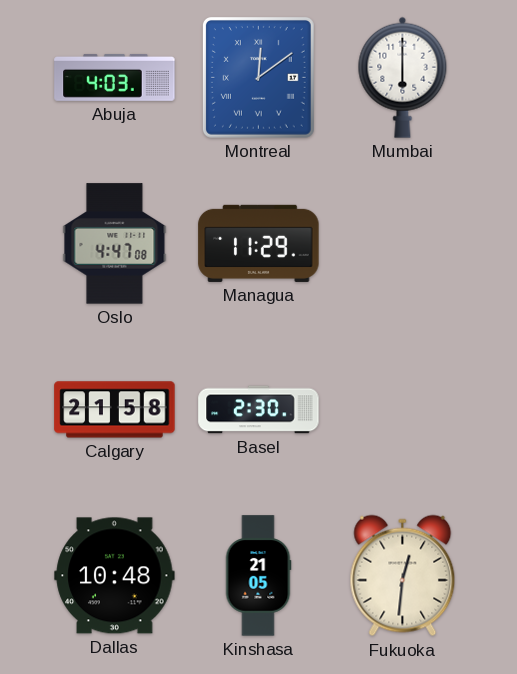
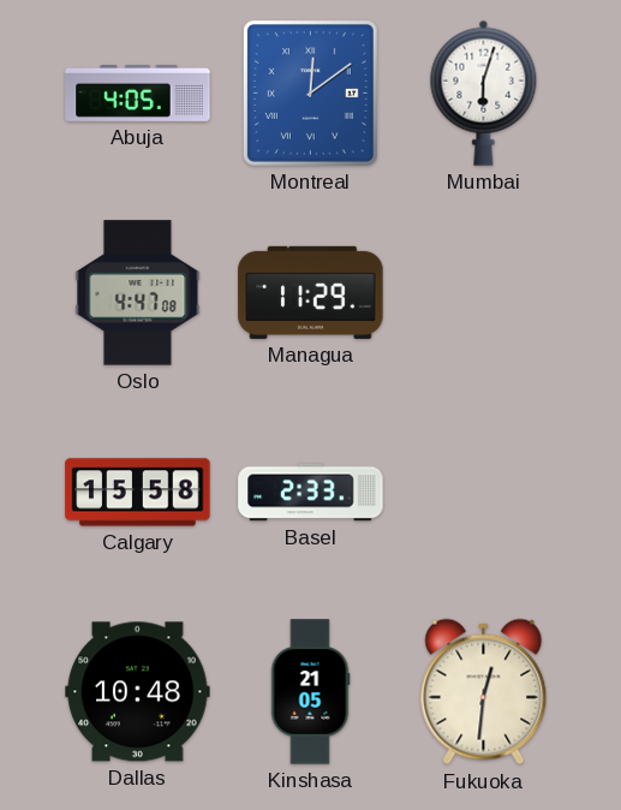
Abuja: 4:03 -> 4:05
Mumbai: 6:00 -> 6:03
Calgary: 21:58 -> 15:58
Basel: 2:30 -> 2:33
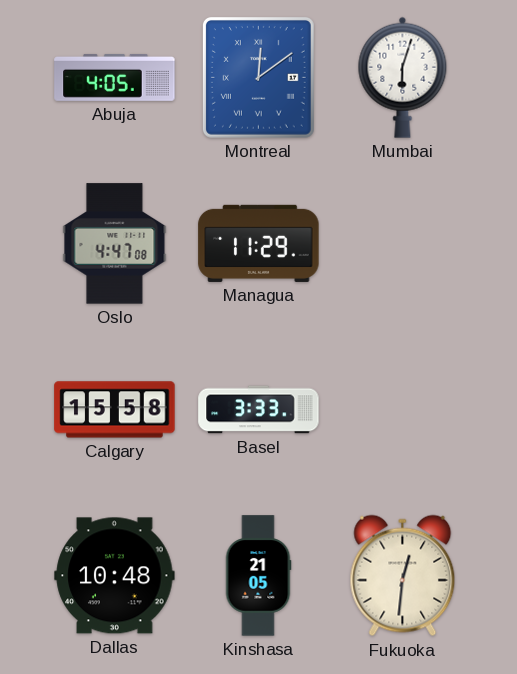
Basel: 2:33 -> 3:33
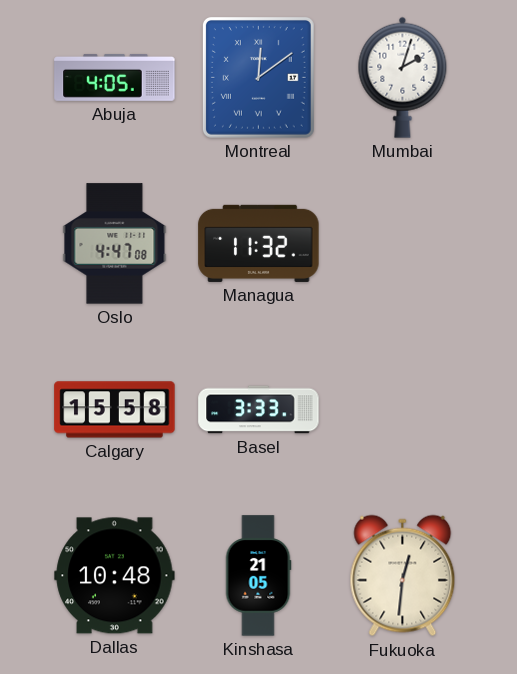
Mumbai: 6:03 -> 2:03
Managua: 11:29 -> 11:32
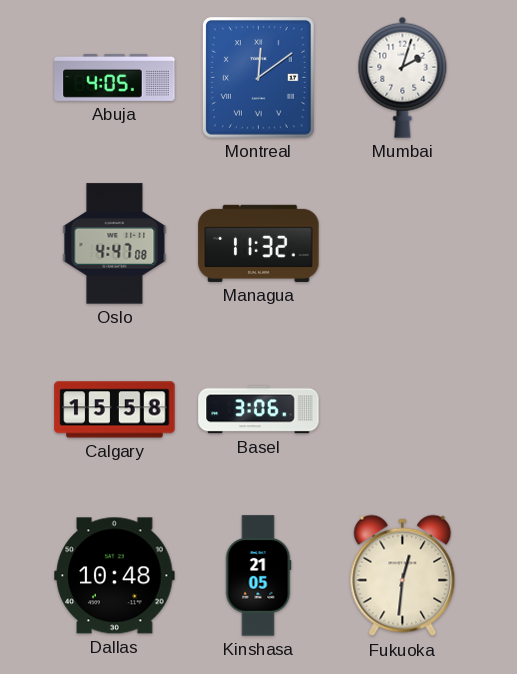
Basel: 3:33 -> 3:06
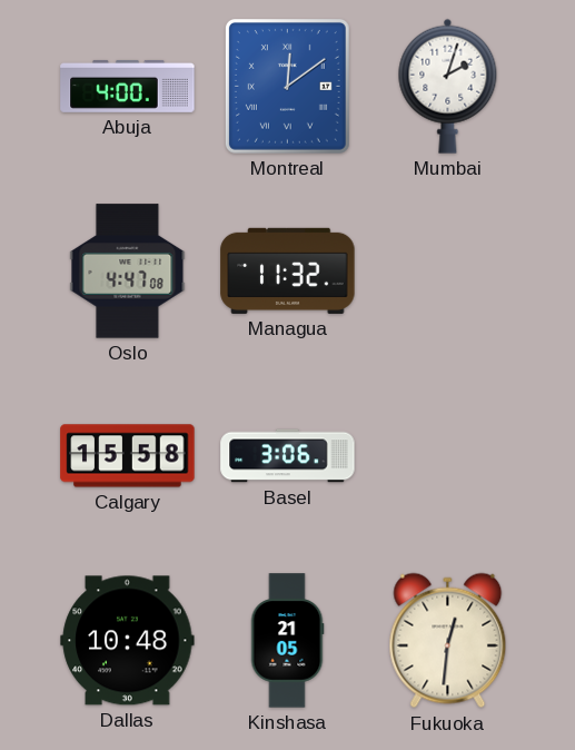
Abuja: 4:05 -> 4:00
